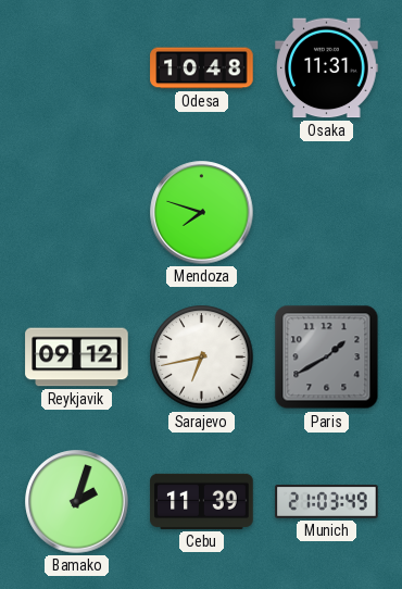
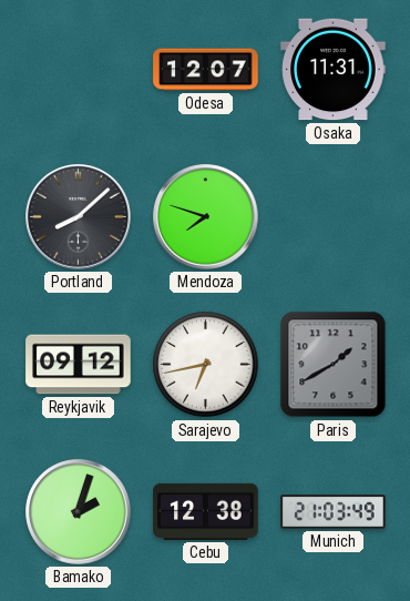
Odesa: 10:48 -> 12:07
Portland: none -> 8:08
Cebu: 11:39 -> 12:38
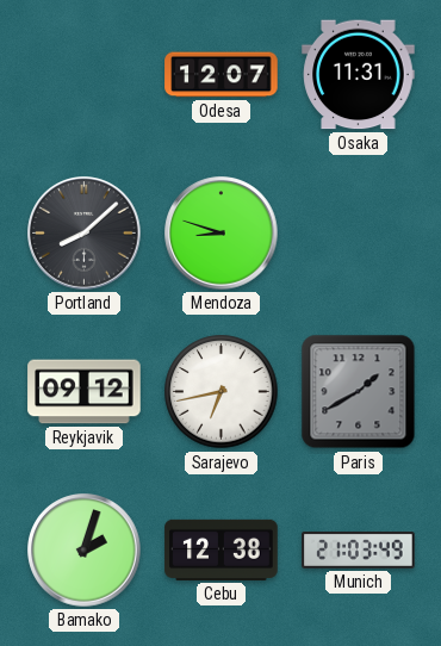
Mendoza: 7:48 -> 8:48
